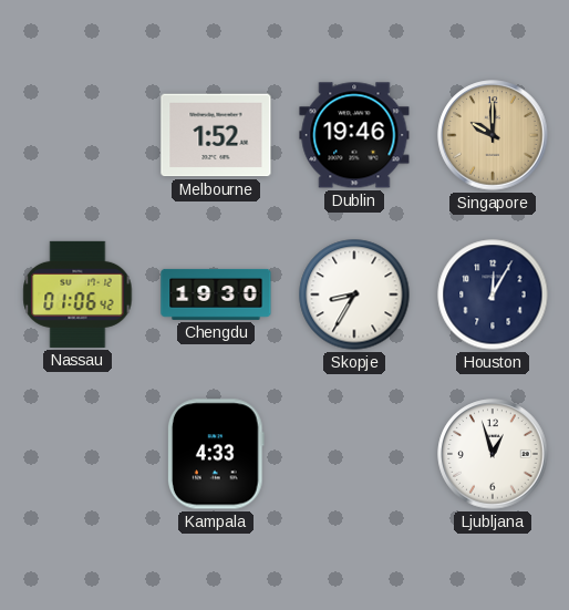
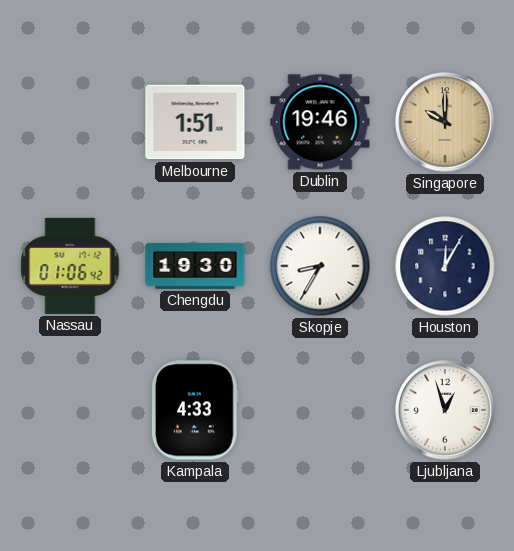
Melbourne: 1:52 -> 1:51
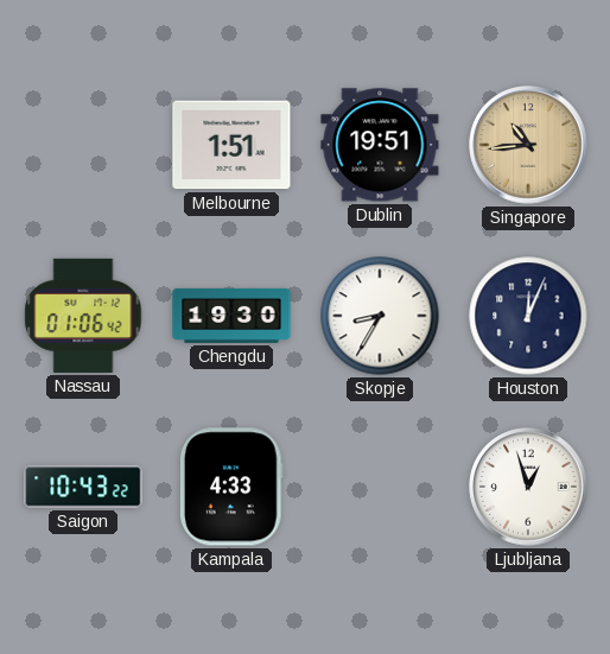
Dublin: 19:46 -> 19:51
Singapore: 10:00 -> 10:44
Houston: 12:05 -> 12:04
Saigon: none -> 10:43
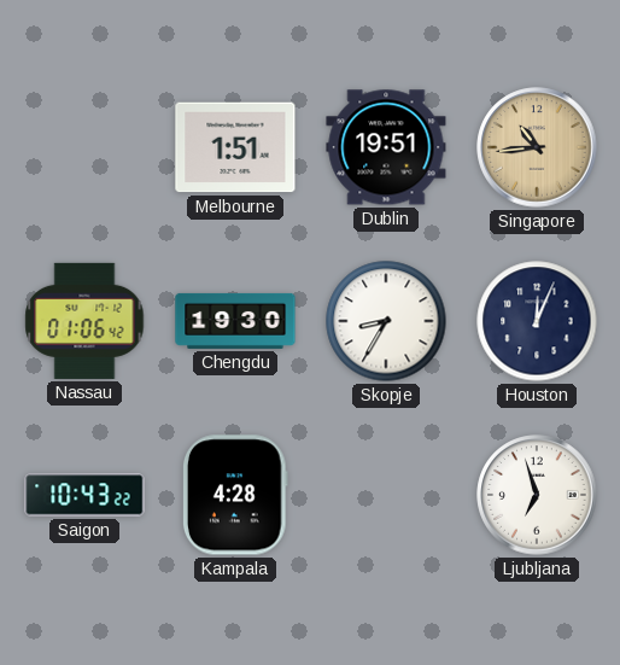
Kampala: 4:33 -> 4:28
Ljubljana: 12:57 -> 6:57
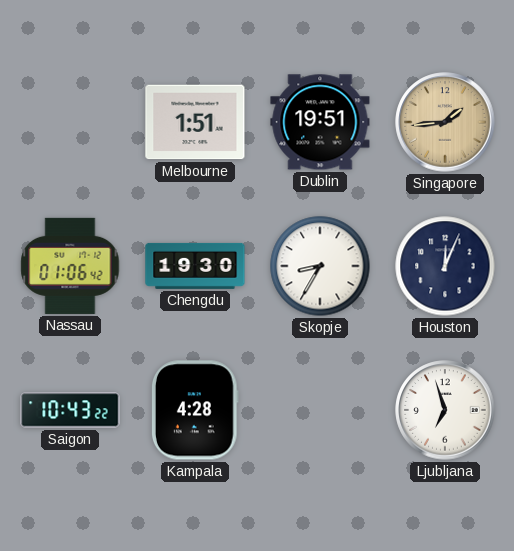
Singapore: 10:44 -> 1:44
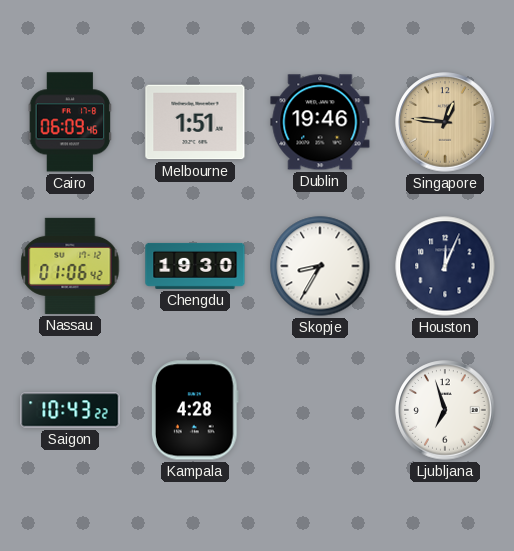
Cairo: none -> 06:09
Dublin: 19:51 -> 19:46
Singapore: 1:44 -> 12:46
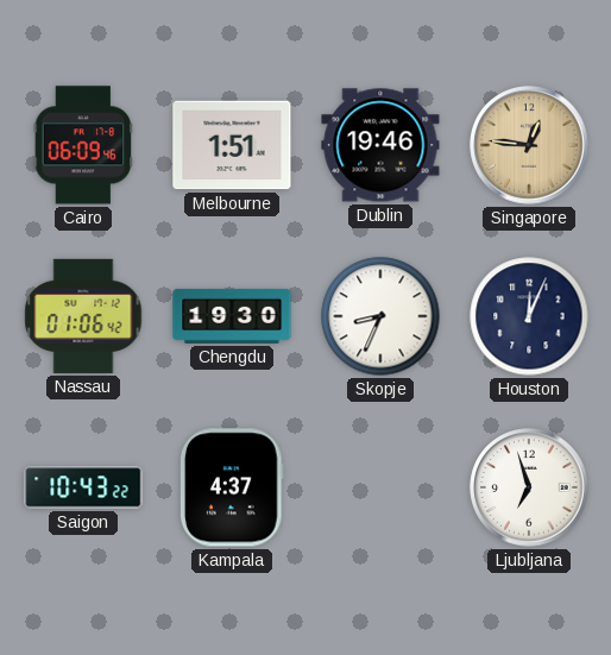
Skopje: 8:35 -> 8:34
Kampala: 4:28 -> 4:37
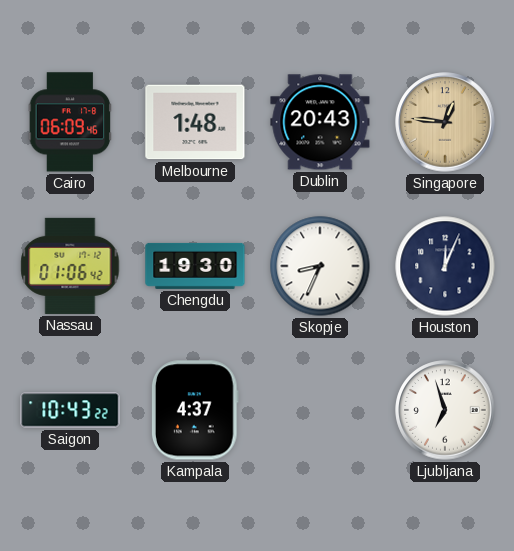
Melbourne: 1:51 -> 1:48
Dublin: 19:46 -> 20:43
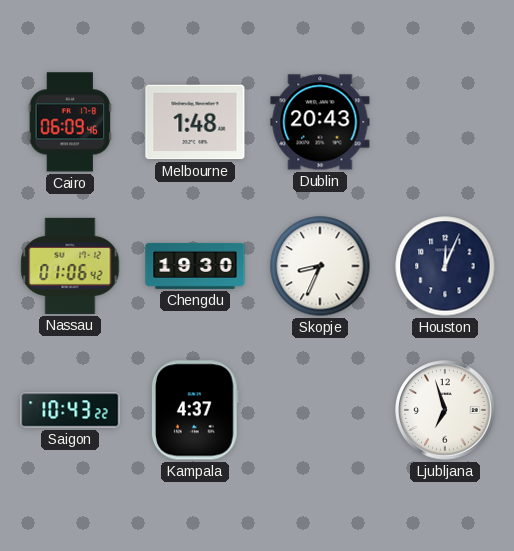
Singapore: 12:46 -> none
